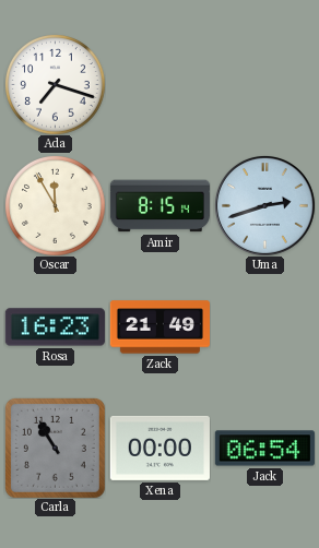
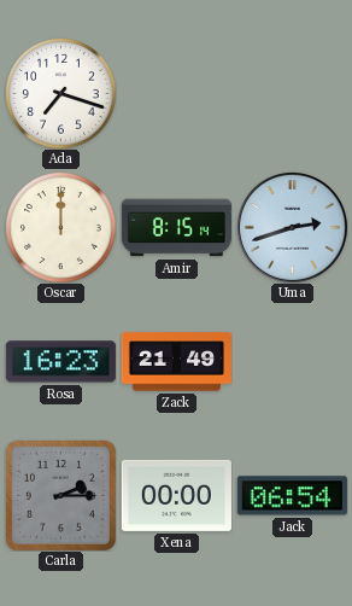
Oscar: 11:55 -> 12:00
Carla: 10:55 -> 2:15
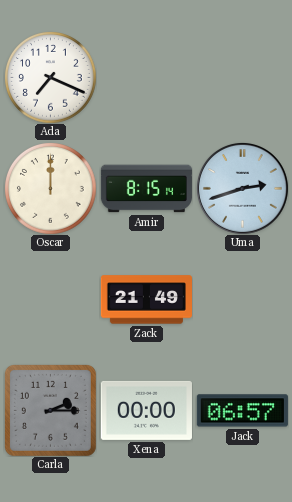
Ada: 7:18 -> 7:19
Rosa: 16:23 -> none
Jack: 06:54 -> 06:57
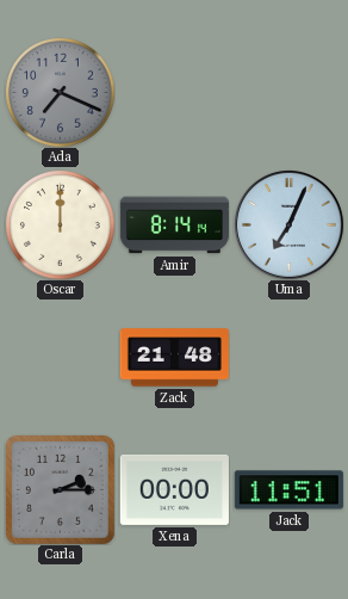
Ada dial: white -> grey
Amir: 8:15 -> 8:14
Uma: 2:42 -> 7:04
Zack: 21:49 -> 21:48
Jack: 06:57 -> 11:51
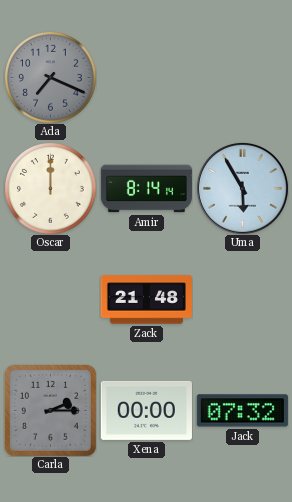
Uma: 7:04 -> 5:55
Jack: 11:51 -> 07:32
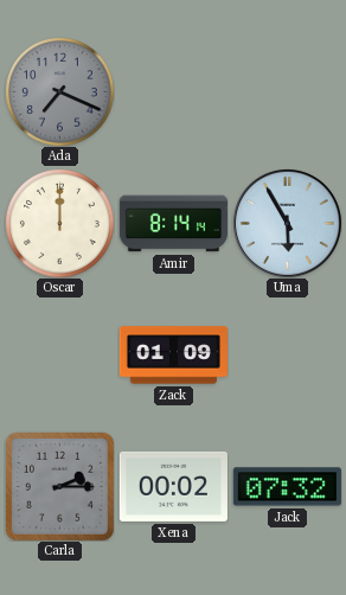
Zack: 21:48 -> 01:09
Xena: 00:00 -> 00:02
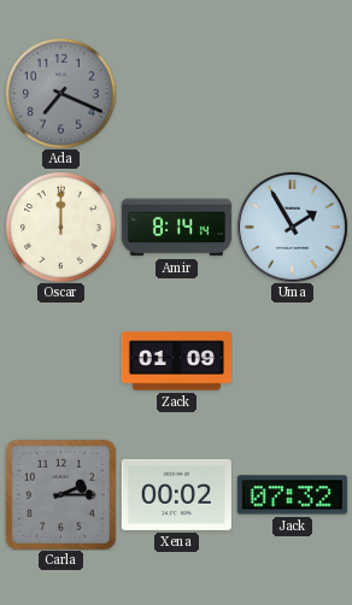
Uma: 5:55 -> 1:55
